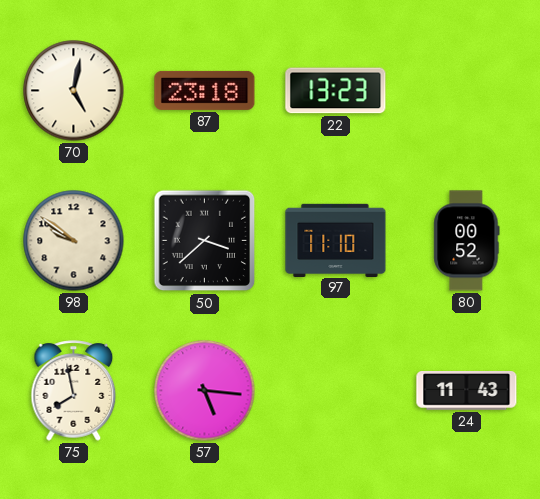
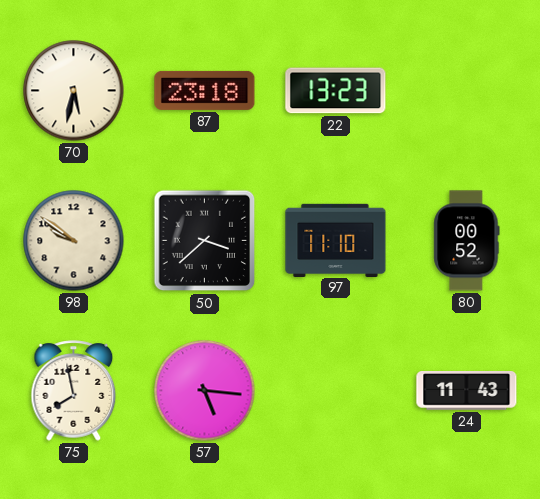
70: 5:02 -> 5:32
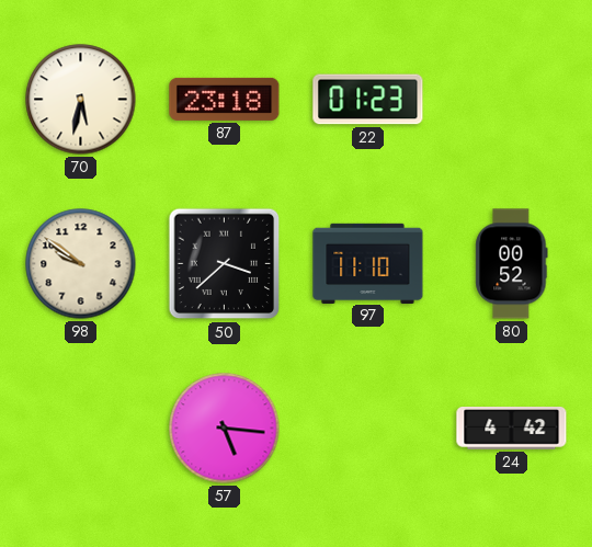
22: 13:23 -> 01:23
75: 7:58 -> none
24: 11:43 -> 4:42
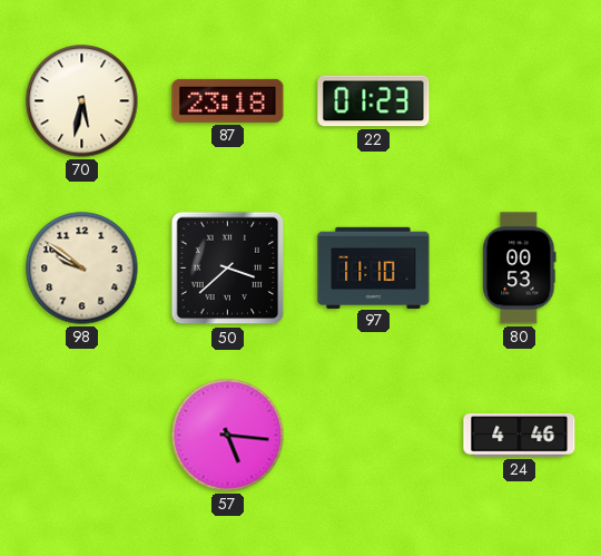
80: 00:52 -> 00:53
24: 4:42 -> 4:46
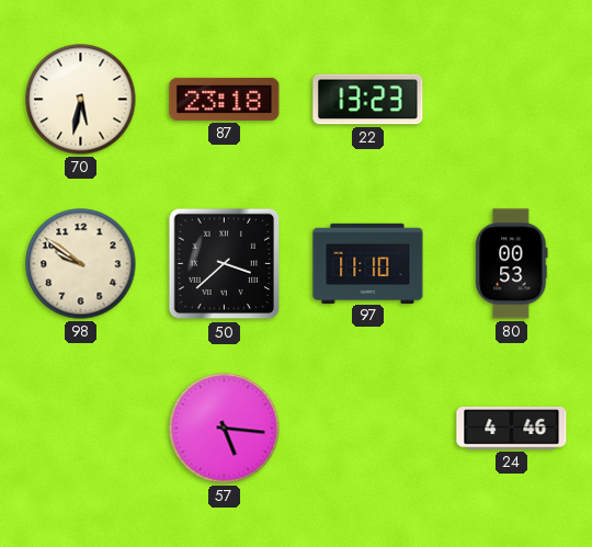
22: 01:23 -> 13:23
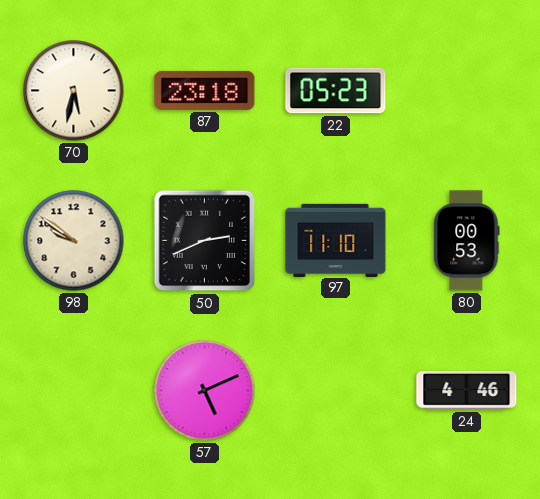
22: 13:23 -> 05:23
50: 3:38 -> 2:41
57: 5:16 -> 5:11
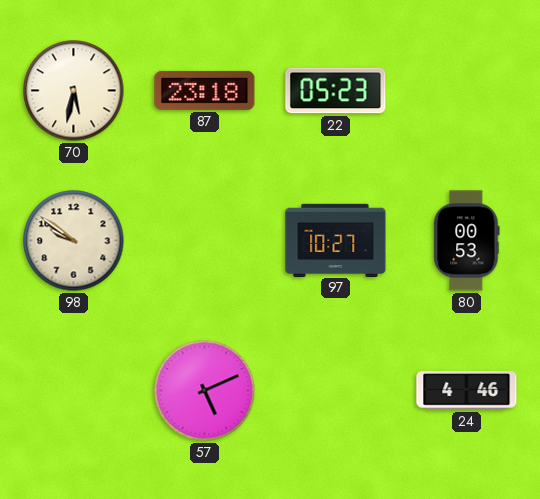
50: 2:41 -> none
97: 11:10 -> 10:27
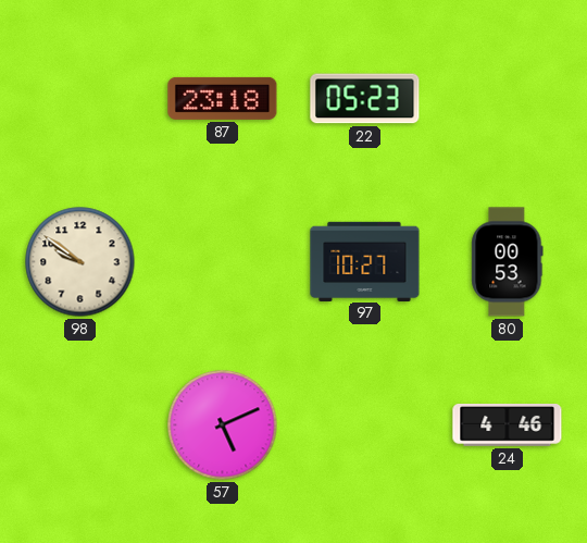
70: 5:32 -> none
